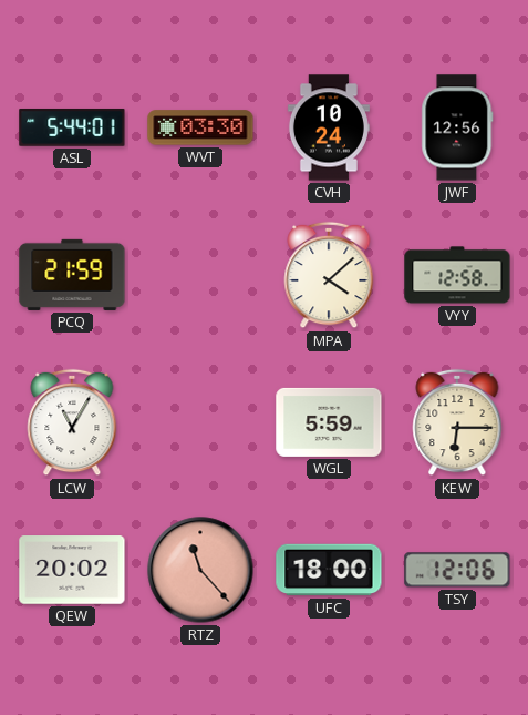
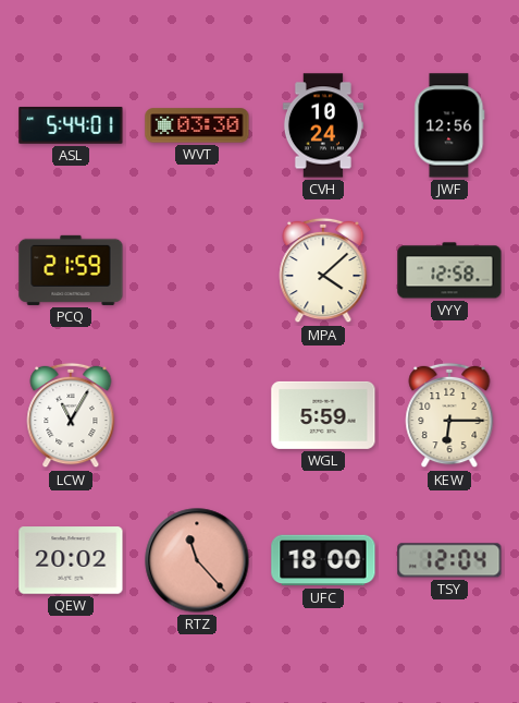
TSY: 12:06 -> 12:04
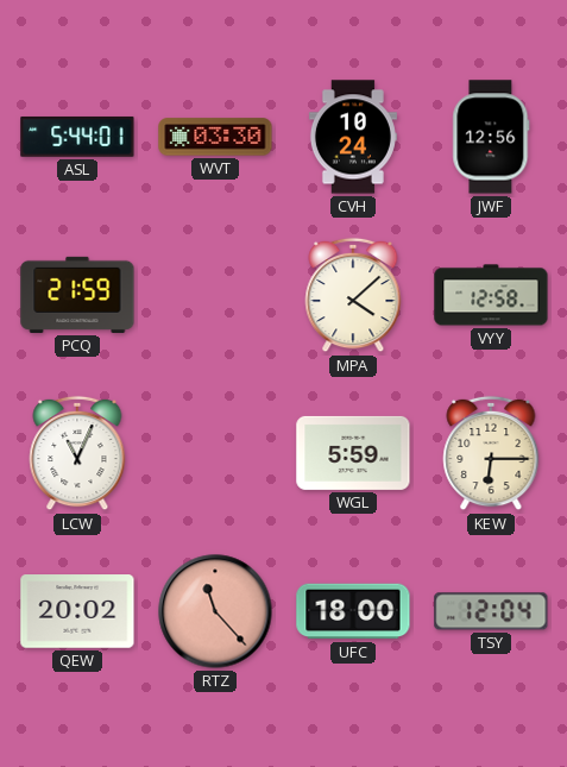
LCW: 11:05 -> 11:04
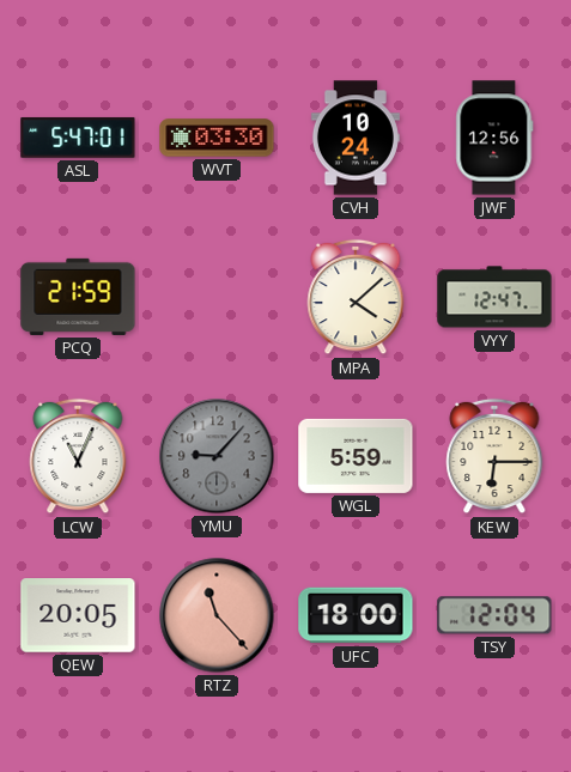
ASL: 5:44 -> 5:47
VYY: 12:58 -> 12:47
YMU: none -> 9:07
QEW: 20:02 -> 20:05
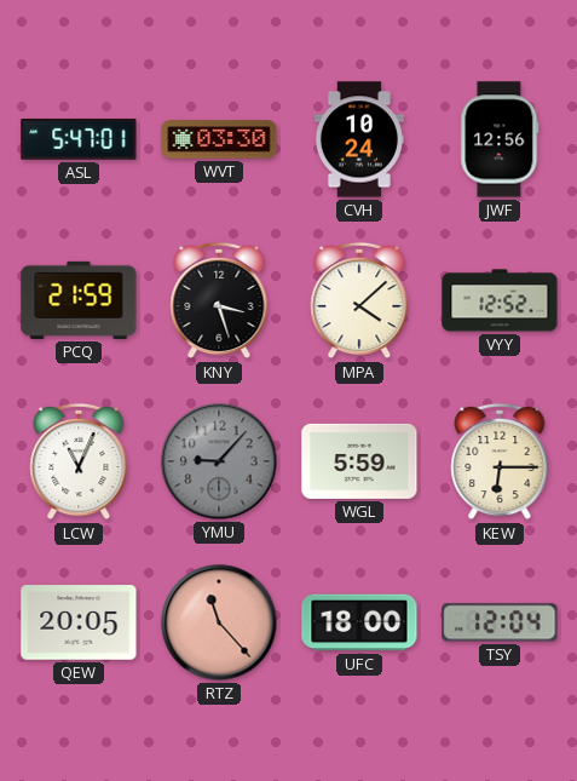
KNY: none -> 3:27
VYY: 12:47 -> 12:52
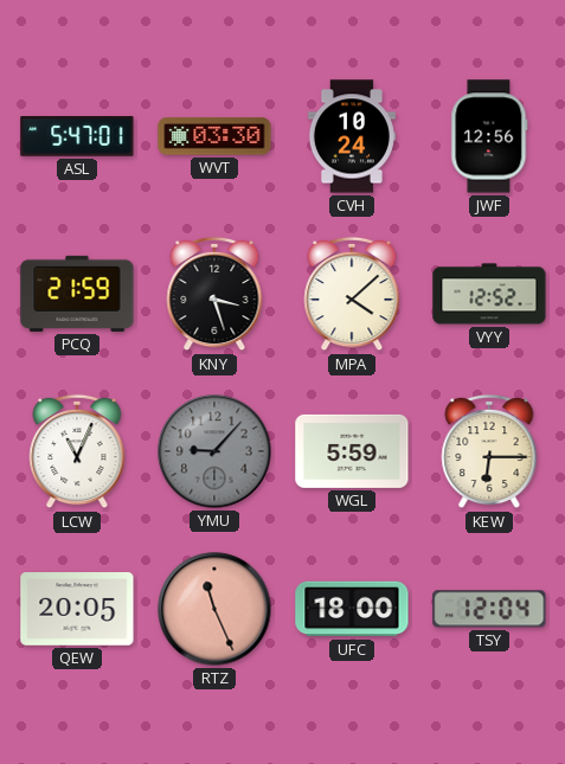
RTZ: 11:23 -> 11:26
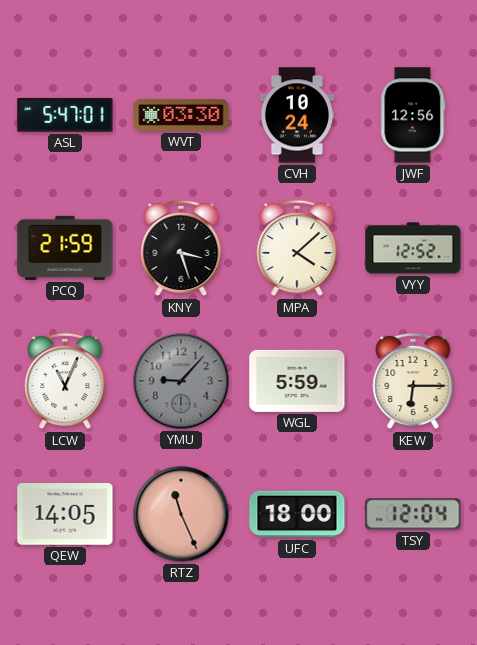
QEW: 20:05 -> 14:05
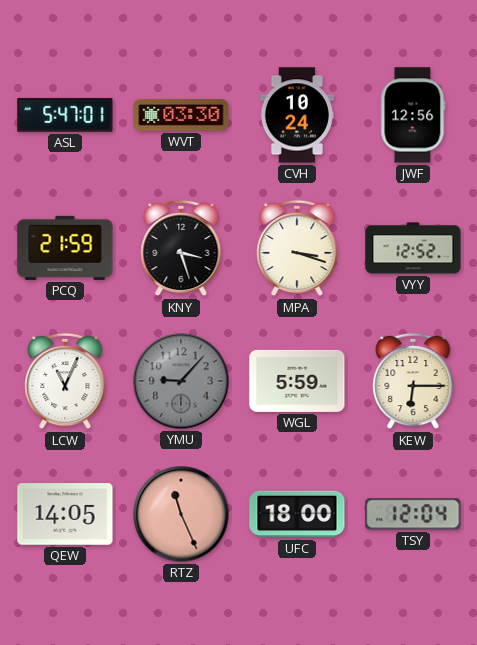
MPA: 4:08 -> 3:18
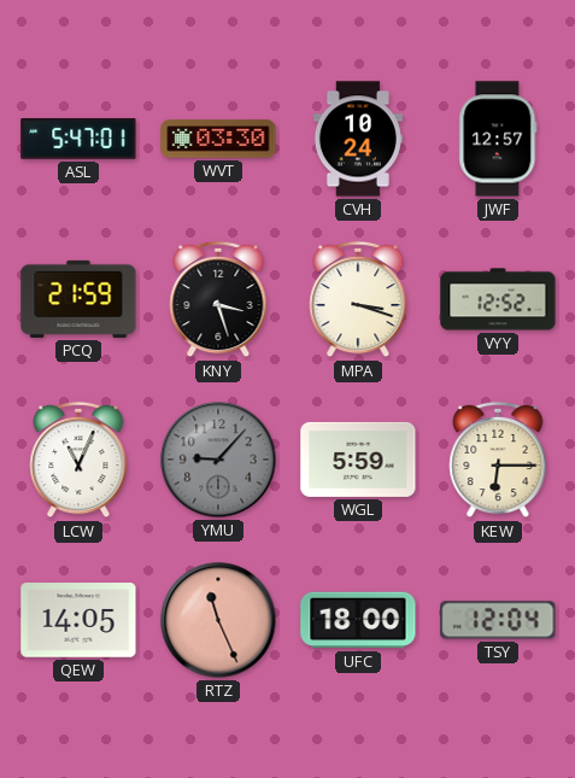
JWF: 12:56 -> 12:57
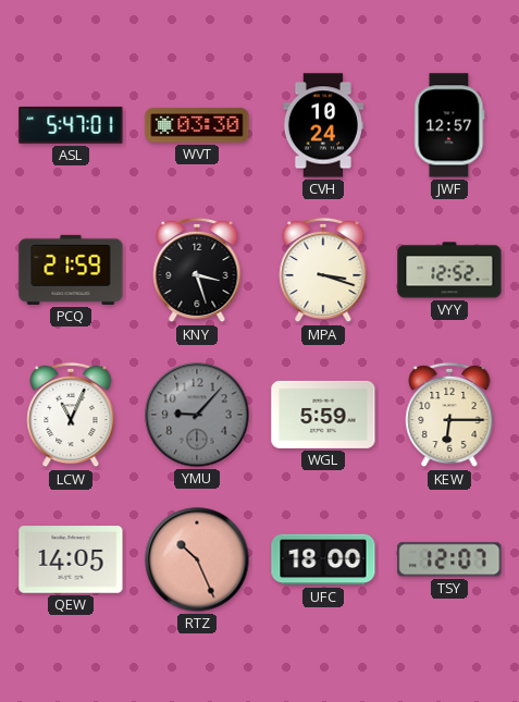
RTZ: 11:26 -> 10:26
TSY: 12:04 -> 12:07
